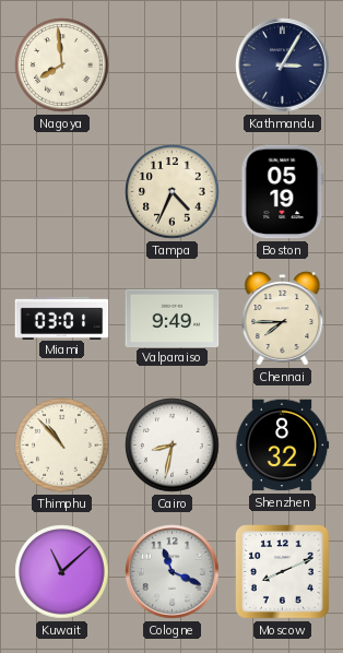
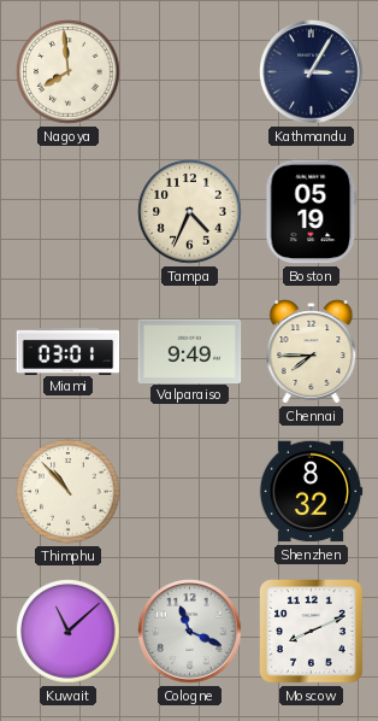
Cairo: 8:32 -> none
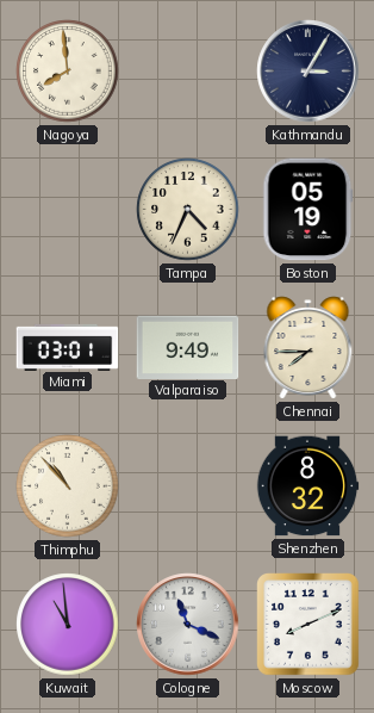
Kuwait: 11:08 -> 10:59
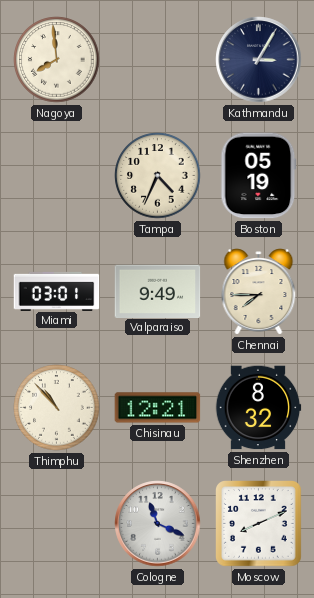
Chisinau: none -> 12:21
Kuwait: 10:59 -> none
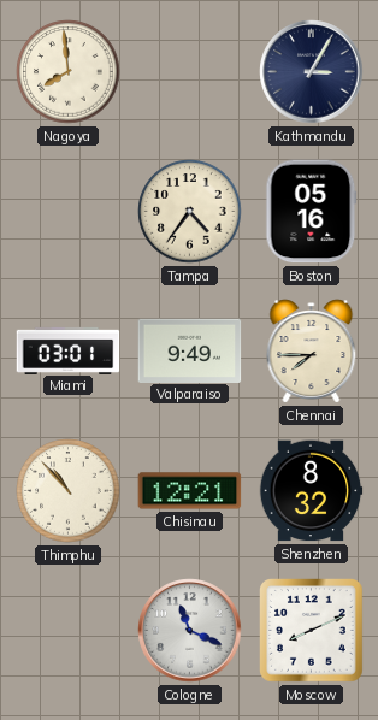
Tampa: 4:34 -> 4:36
Boston: 05:19 -> 05:16
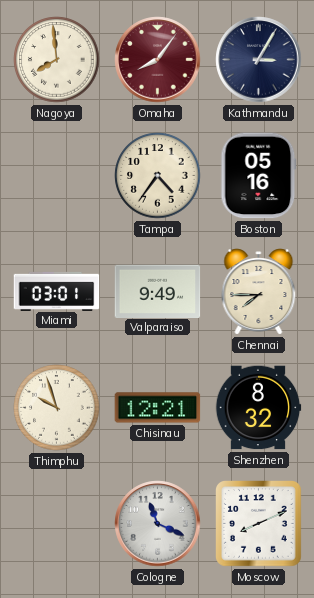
Omaha: none -> 8:06
Thimphu: 10:53 -> 9:57
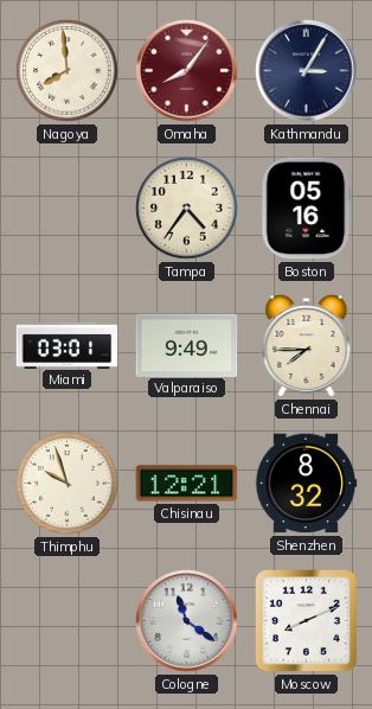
Cologne: 11:19 -> 11:21
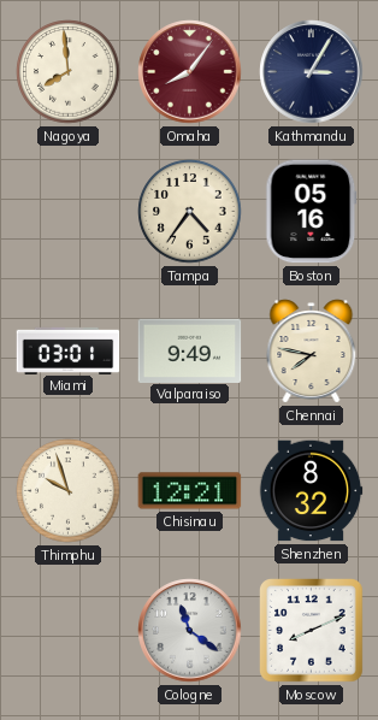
Chennai: 7:45 -> 7:47
